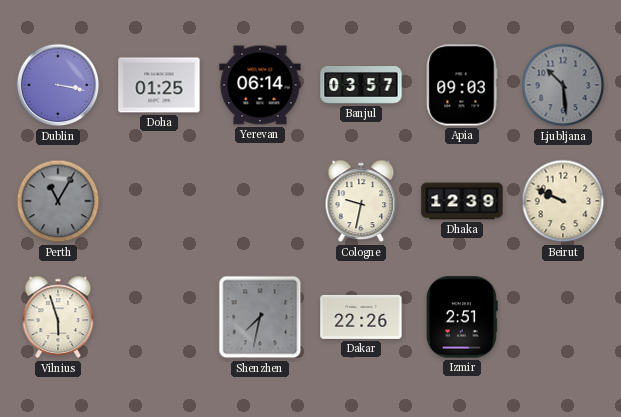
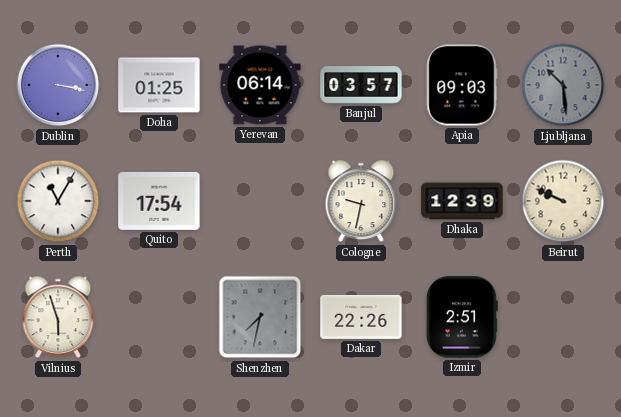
Perth dial: grey -> white
Quito: none -> 17:54
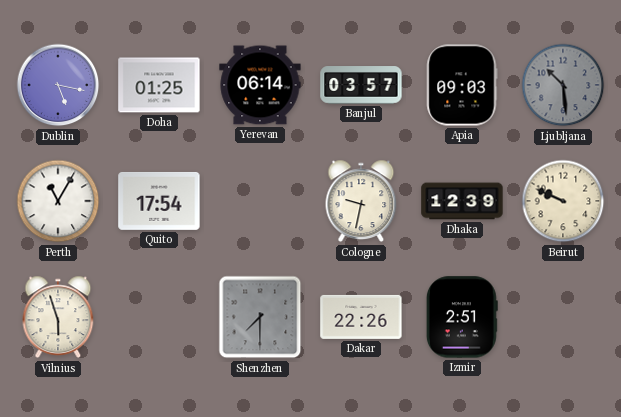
Dublin: 3:17 -> 5:17
Shenzhen: 7:32 -> 7:30
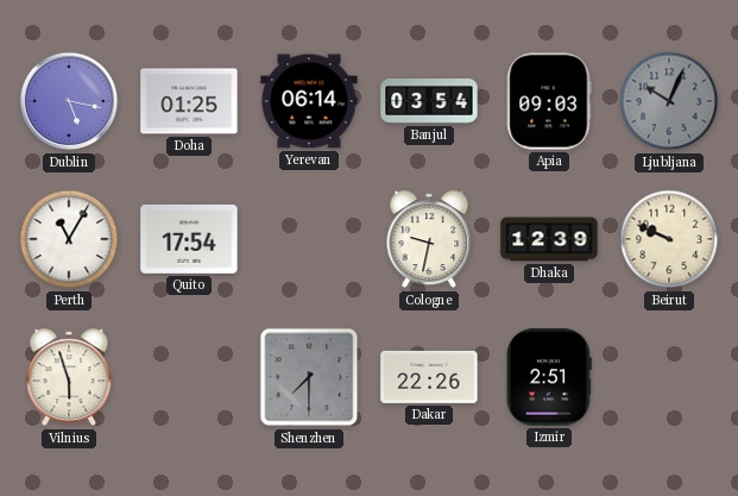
Banjul: 03:57 -> 03:54
Ljubljana: 10:29 -> 10:04
